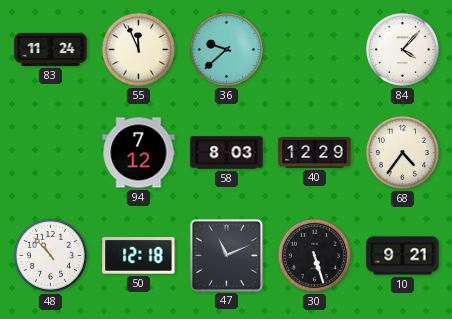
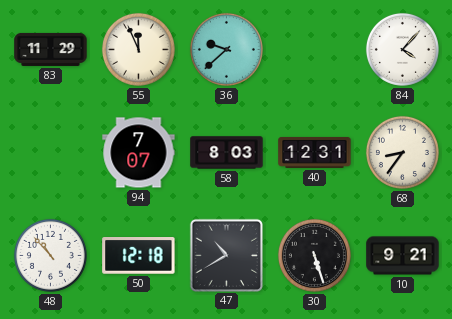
83: 11:24 -> 11:29
94: 7:12 -> 7:07
40: 12:29 -> 12:31
68: 4:36 -> 8:36
47: 11:11 -> 10:40
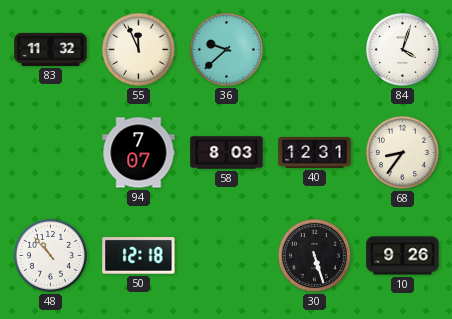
83: 11:29 -> 11:32
84: 4:07 -> 4:03
47: 10:40 -> none
10: 9:21 -> 9:26
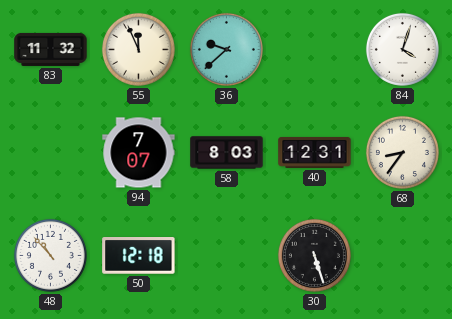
10: 9:26 -> none
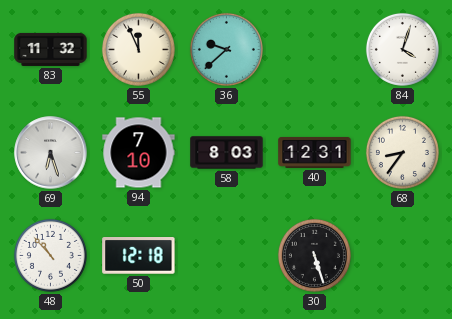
69: none -> 6:27
94: 7:07 -> 7:10
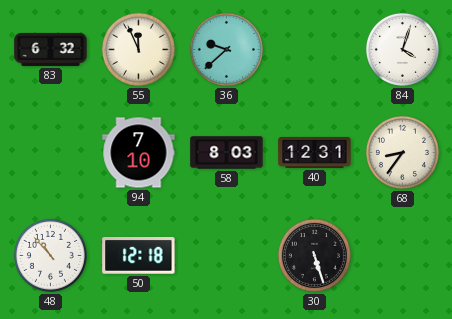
83: 11:32 -> 6:32
69: 6:27 -> none
